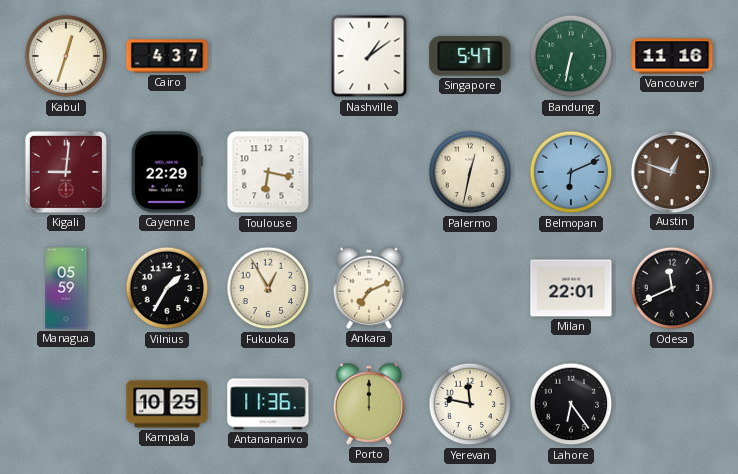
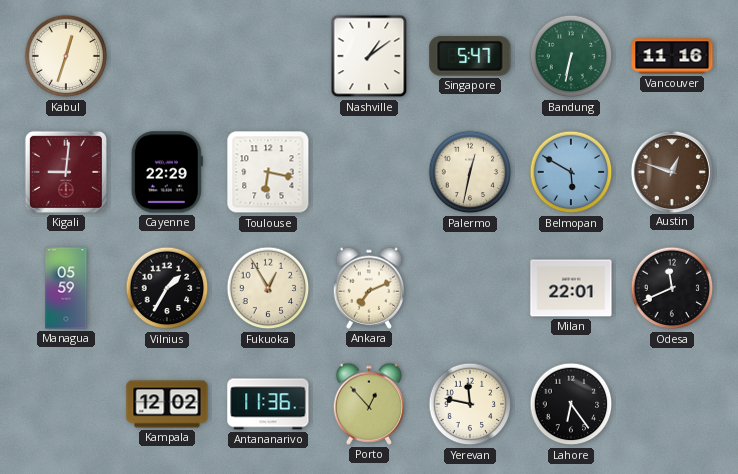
Cairo: 4:37 -> none
Belmopan: 6:11 -> 5:50
Kampala: 10:25 -> 12:02
Porto: 12:00 -> 12:53
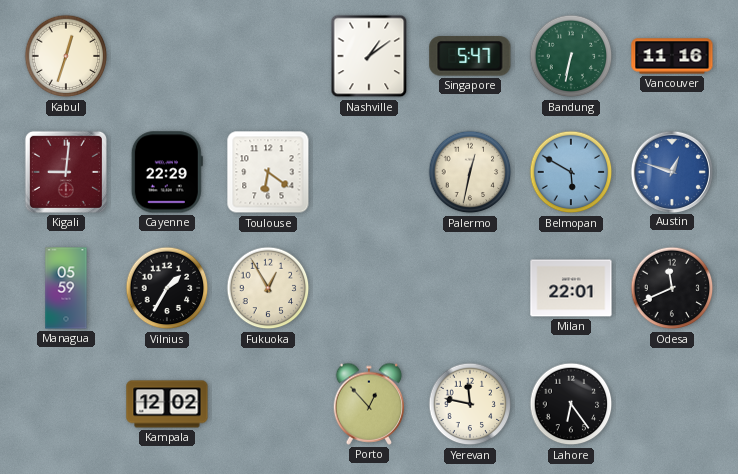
Toulouse: 6:17 -> 6:21
Austin dial: brown -> blue
Ankara: 7:11 -> none
Antananarivo: 11:36 -> none
